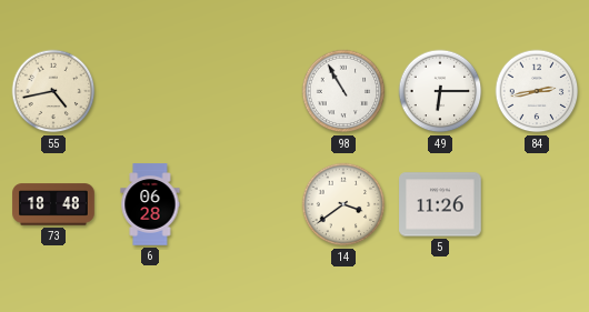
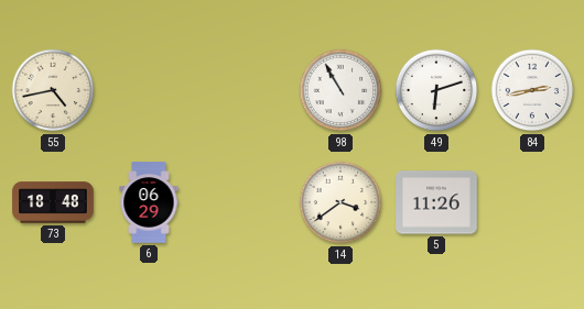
49: 6:15 -> 6:12
6: 06:28 -> 06:29
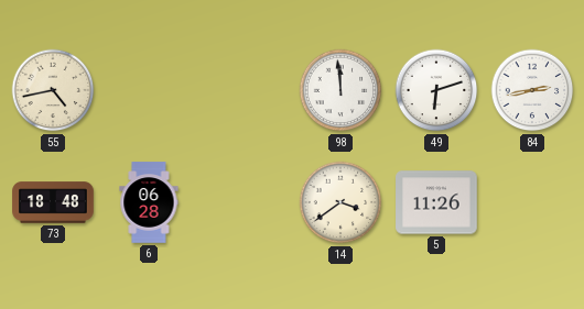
98: 10:55 -> 11:59
6: 06:29 -> 06:28
